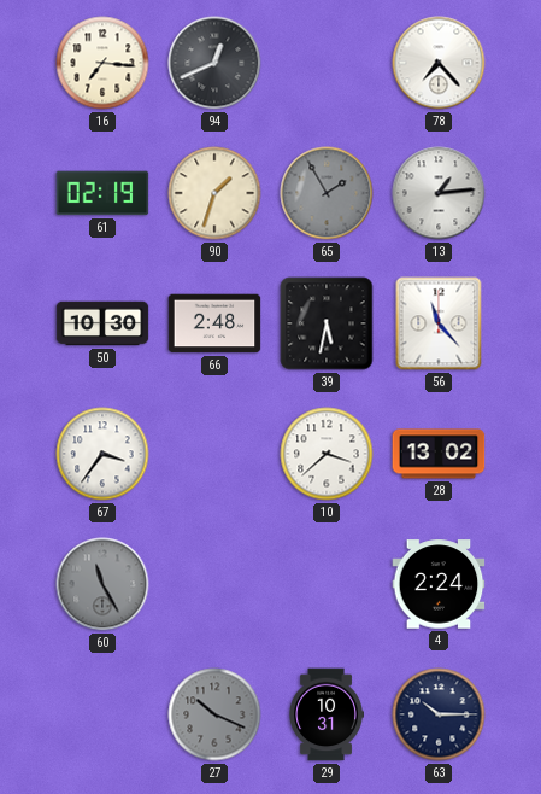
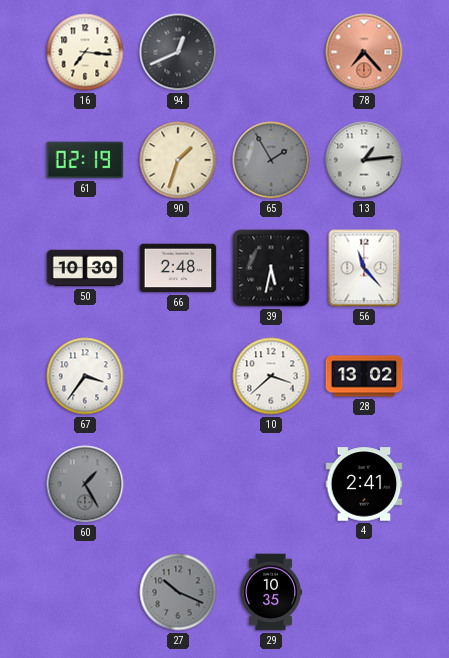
78 dial: white -> salmon
60: 11:25 -> 1:25
4: 2:24 -> 2:41
29: 10:31 -> 10:35
63: 10:15 -> none
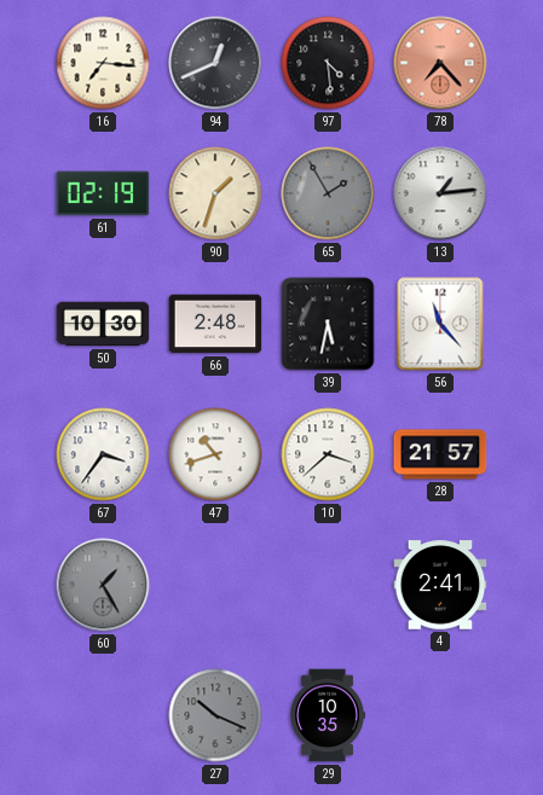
97: none -> 4:29
47: none -> 10:42
28: 13:02 -> 21:57
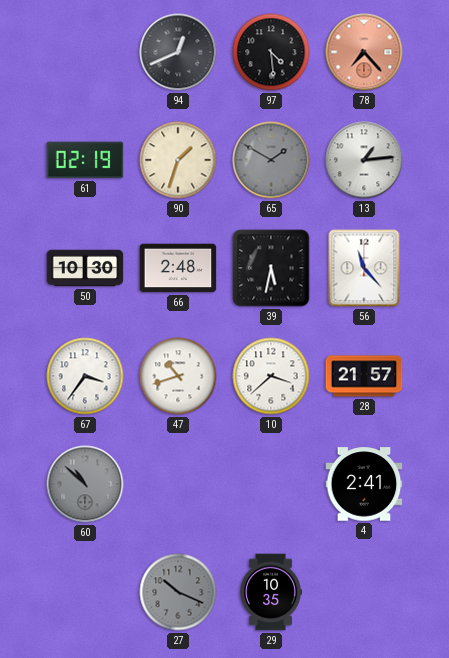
16: 7:16 -> none
65: 1:55 -> 1:50
60: 1:25 -> 10:52
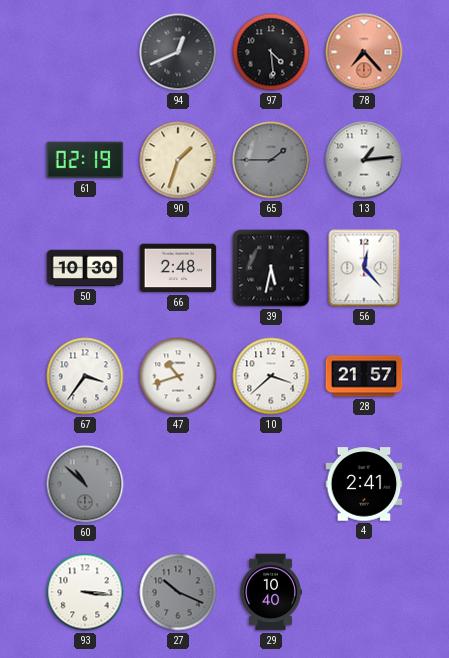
65: 1:50 -> 1:45
56: 11:23 -> 12:23
93: none -> 3:16
29: 10:35 -> 10:40
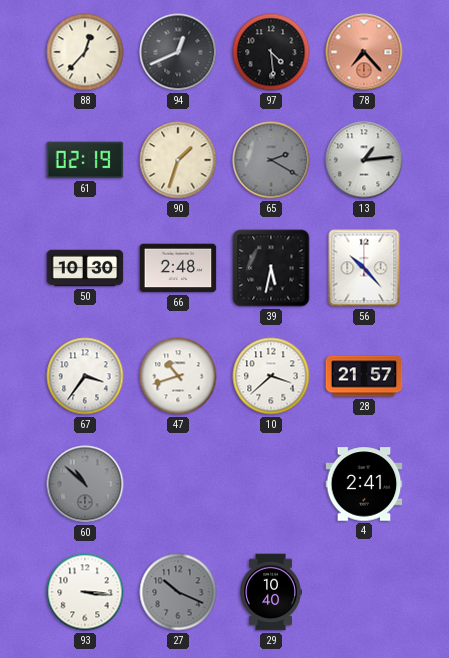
88: none -> 12:37
65: 1:45 -> 2:20
56: 12:23 -> 10:23
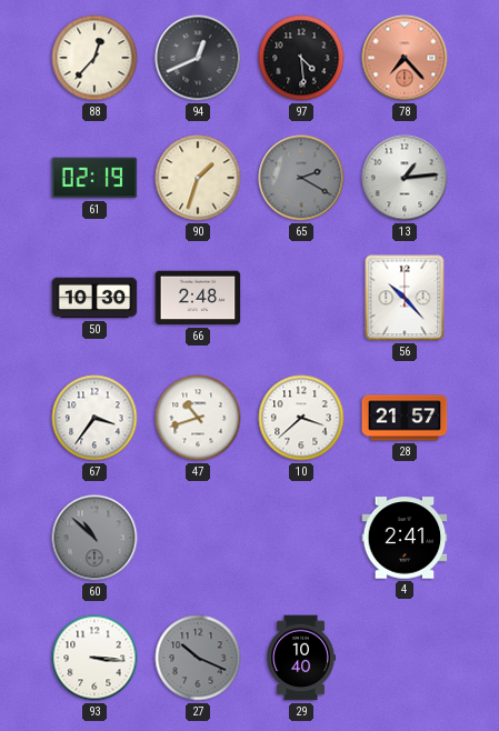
39: 5:32 -> none
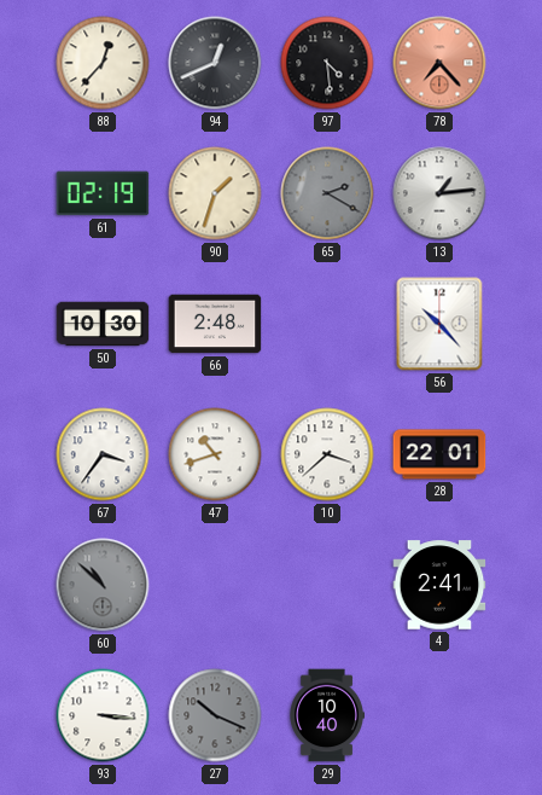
28: 21:57 -> 22:01
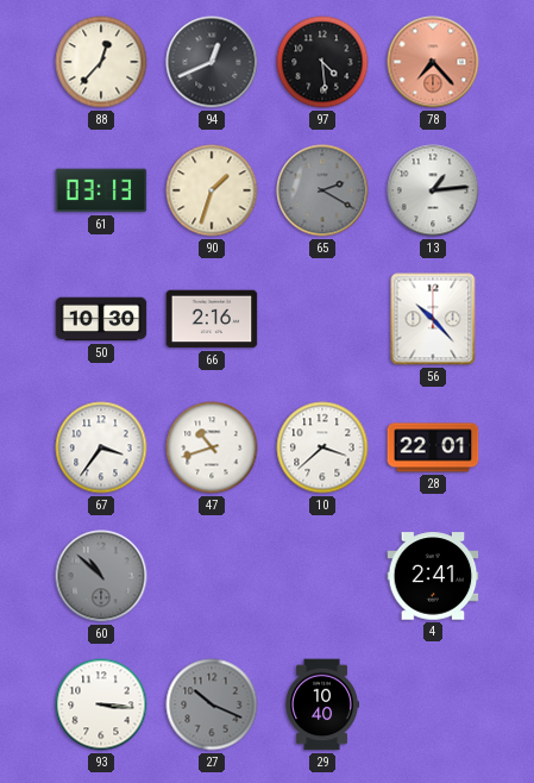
61: 02:19 -> 03:13
66: 2:48 -> 2:16
